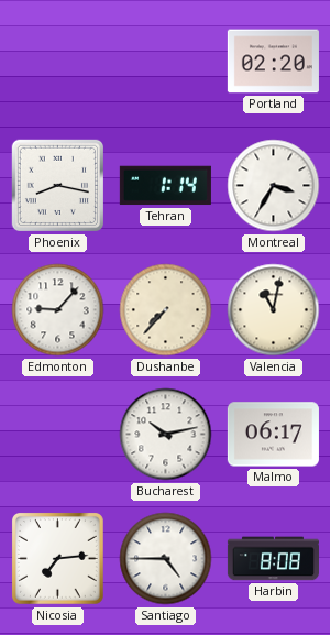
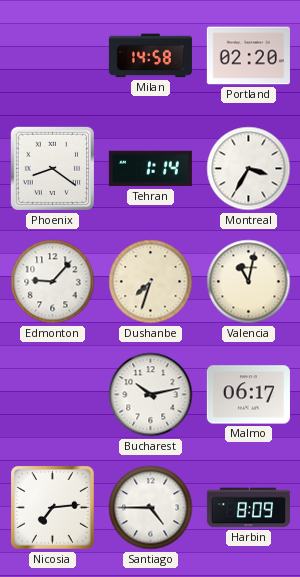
Milan: none -> 14:58
Phoenix: 8:17 -> 8:21
Dushanbe: 7:37 -> 7:33
Harbin: 8:08 -> 8:09
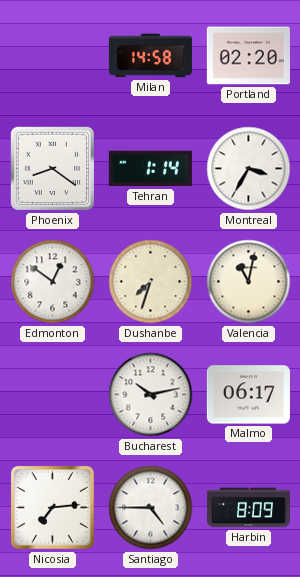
Edmonton: 9:07 -> 12:51
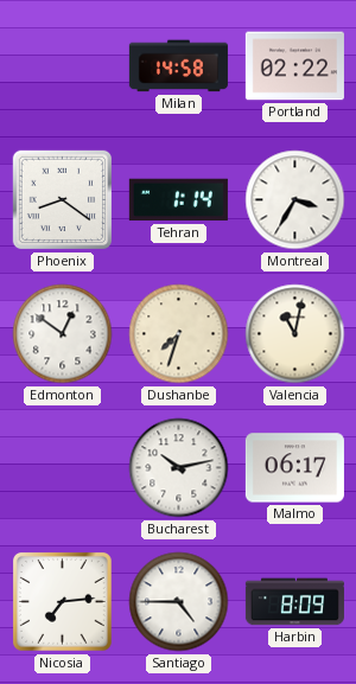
Portland: 02:20 -> 02:22
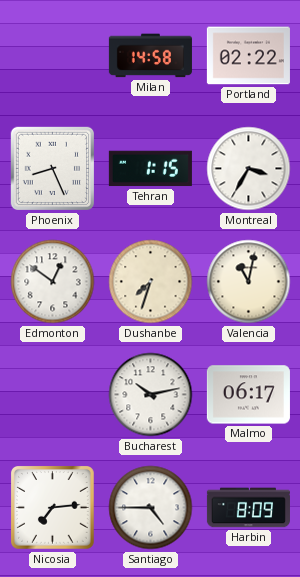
Phoenix: 8:21 -> 8:26
Tehran: 1:14 -> 1:15
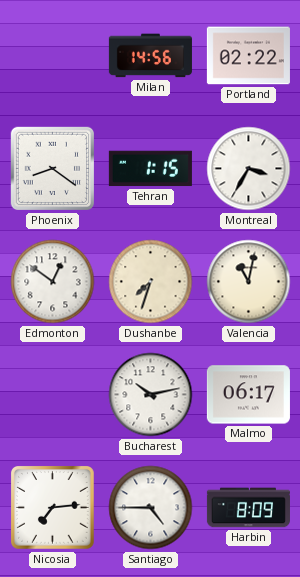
Milan: 14:58 -> 14:56
Phoenix: 8:26 -> 8:21
